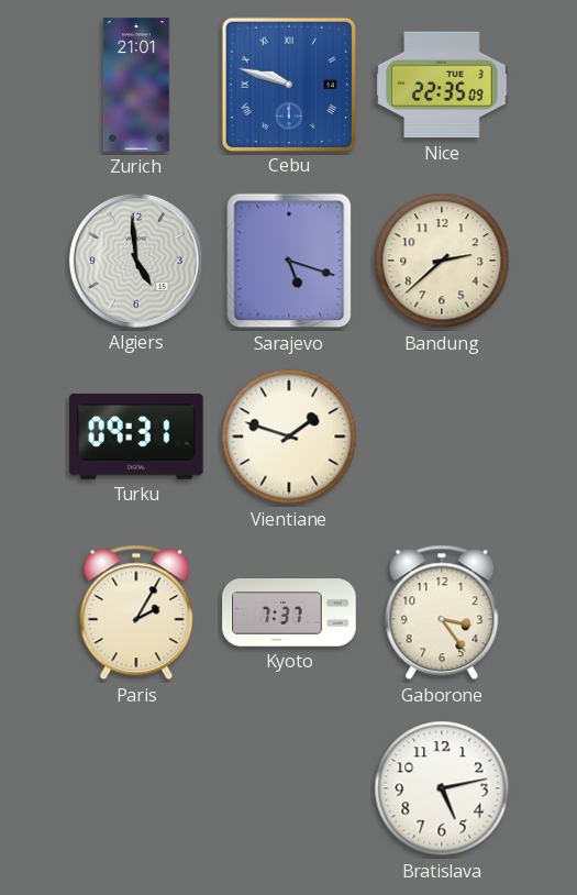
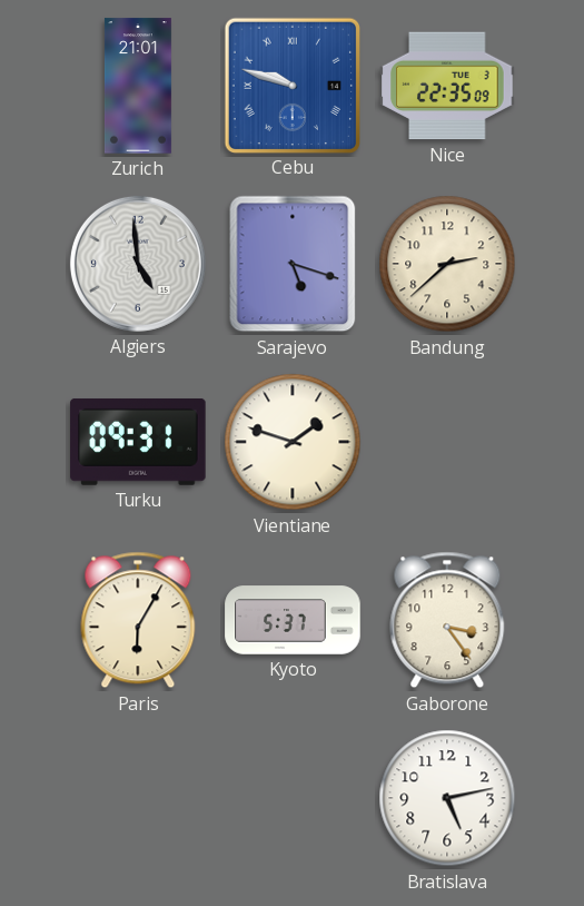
Paris: 2:05 -> 6:05
Kyoto: 7:37 -> 5:37
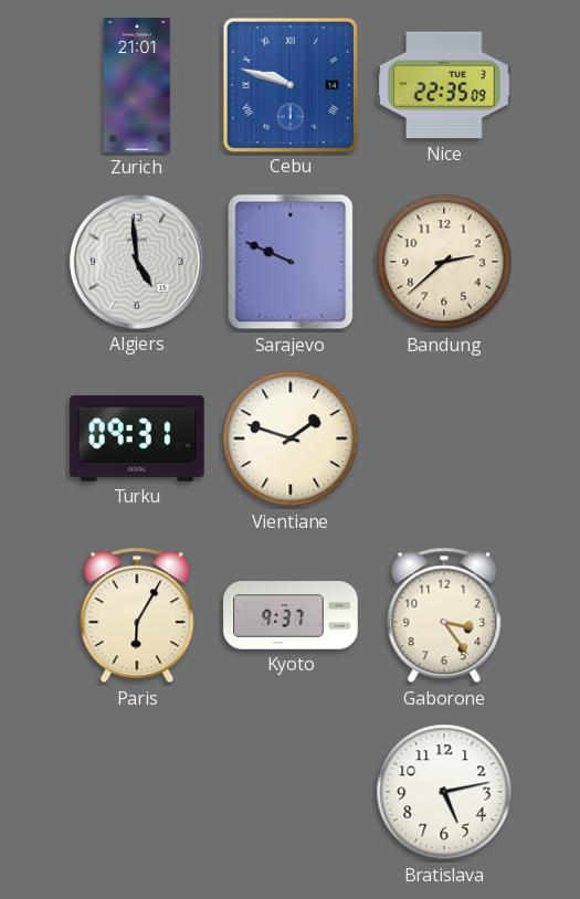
Sarajevo: 5:18 -> 9:49
Kyoto: 5:37 -> 9:37
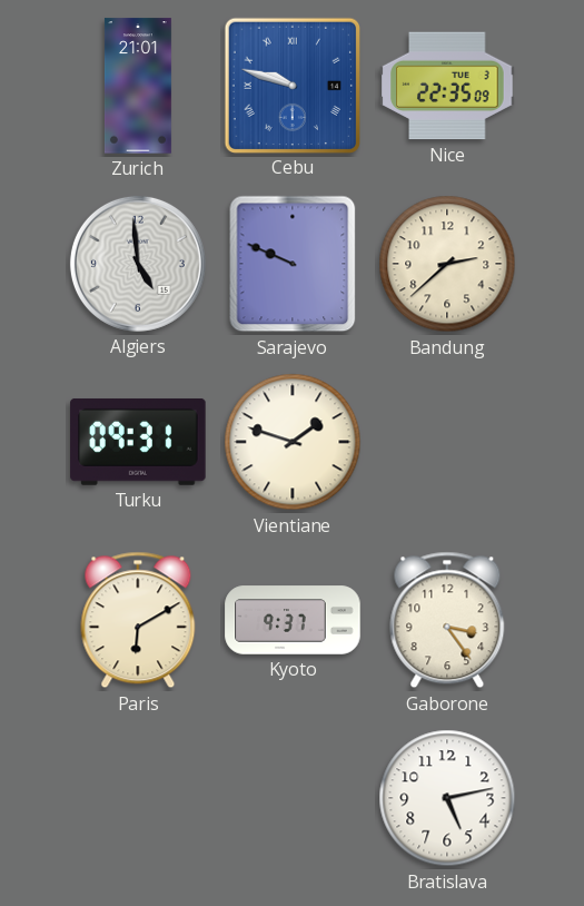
Paris: 6:05 -> 6:10
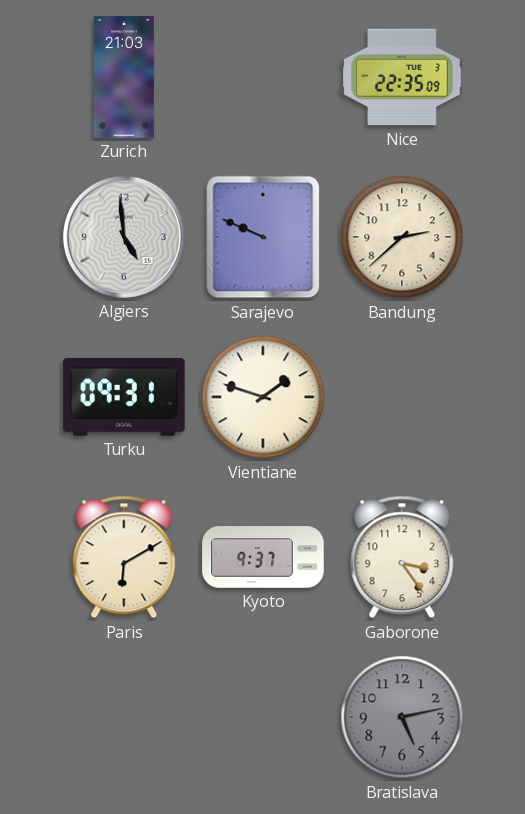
Zurich: 21:01 -> 21:03
Cebu: 9:48 -> none
Bratislava dial: white -> grey
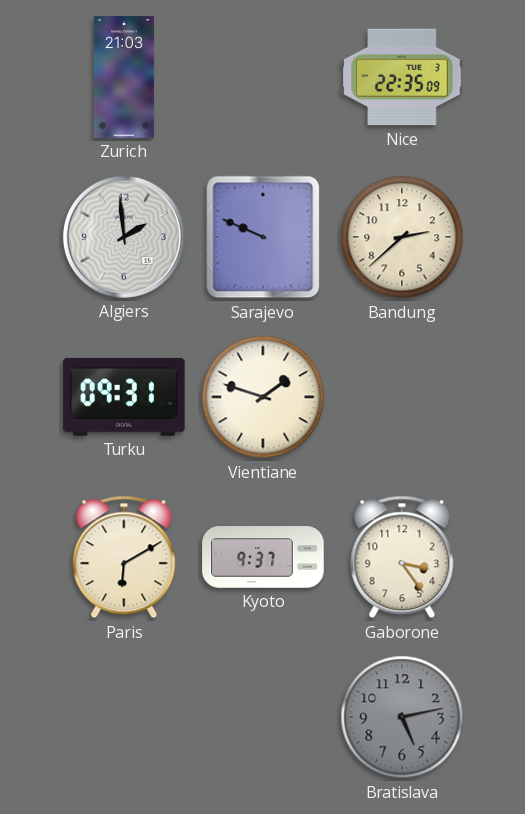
Algiers: 4:59 -> 1:59
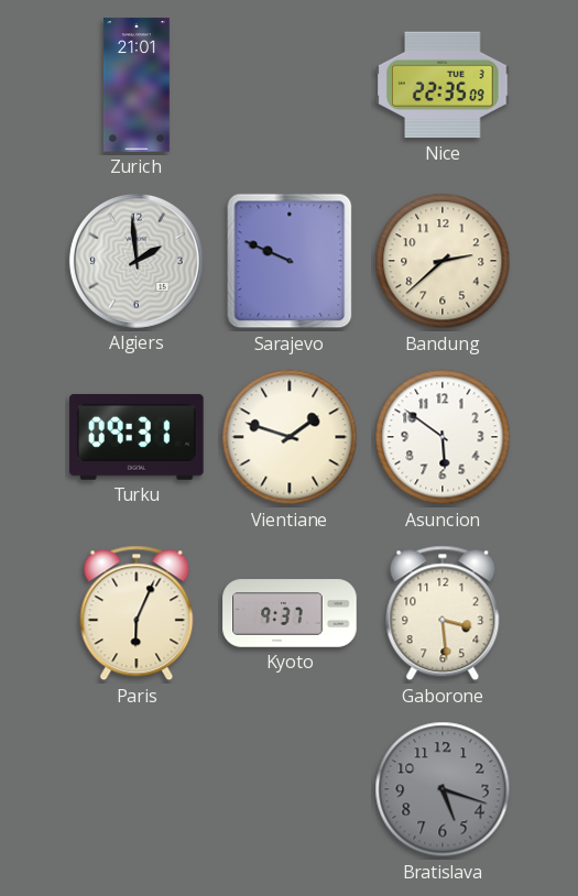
Zurich: 21:03 -> 21:01
Asuncion: none -> 5:51
Paris: 6:10 -> 6:04
Gaborone: 3:24 -> 3:29
Bratislava: 5:13 -> 5:18
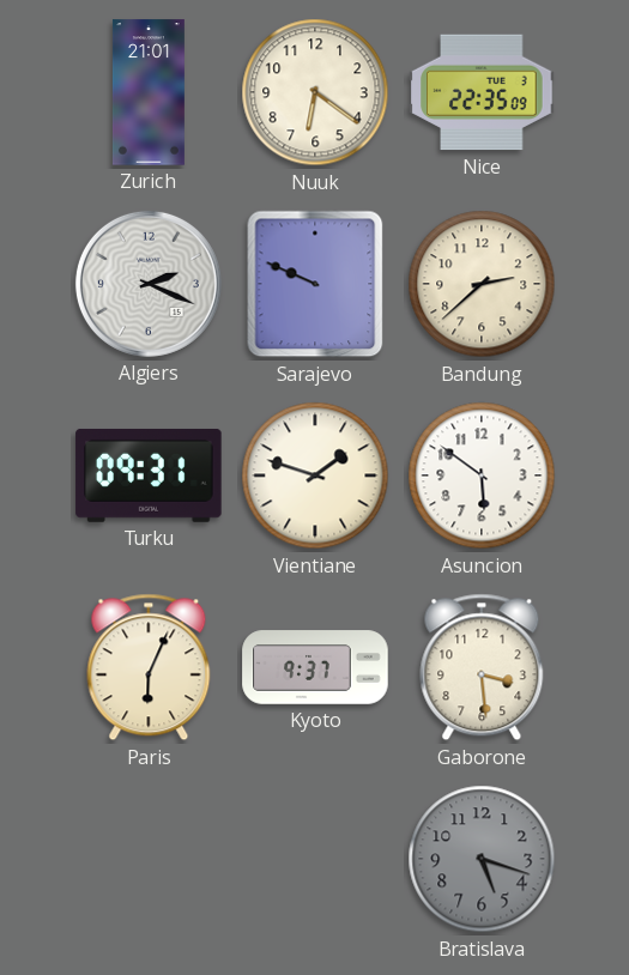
Nuuk: none -> 6:21
Algiers: 1:59 -> 2:19
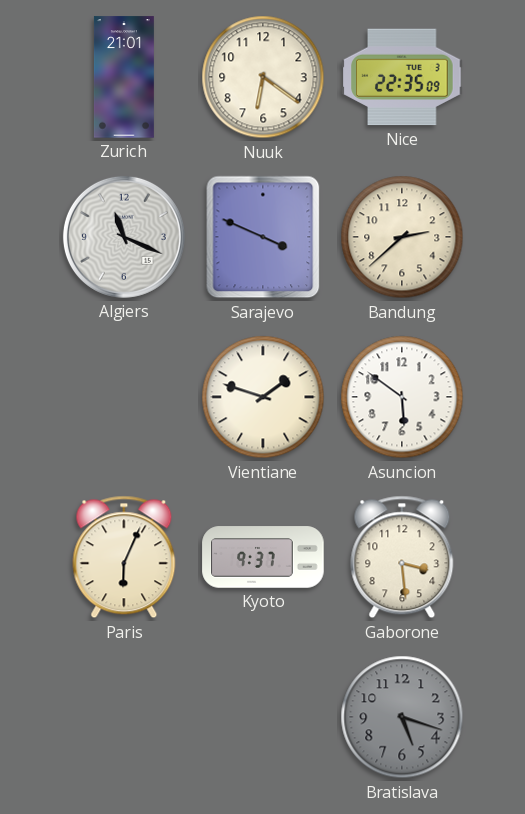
Algiers: 2:19 -> 11:19
Sarajevo: 9:49 -> 3:49
Turku: 09:31 -> none
